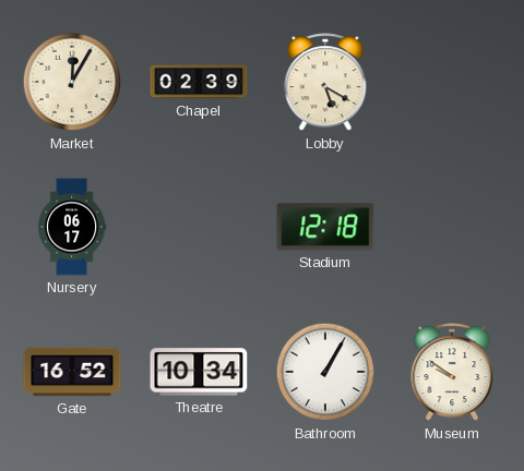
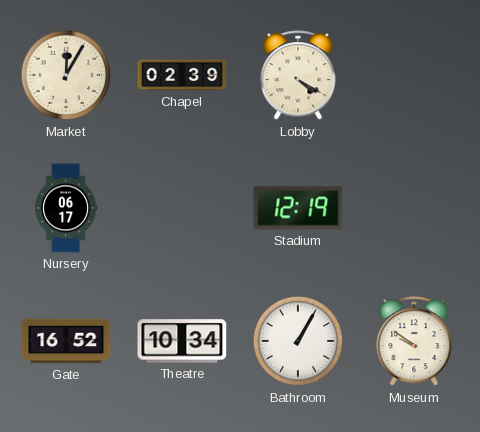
Lobby: 5:20 -> 4:20
Stadium: 12:18 -> 12:19
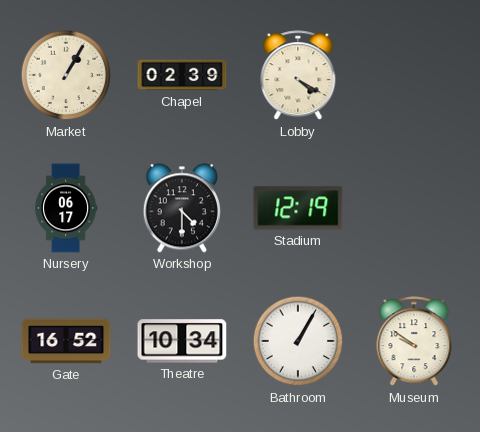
Market: 12:05 -> 1:05
Workshop: none -> 4:30
